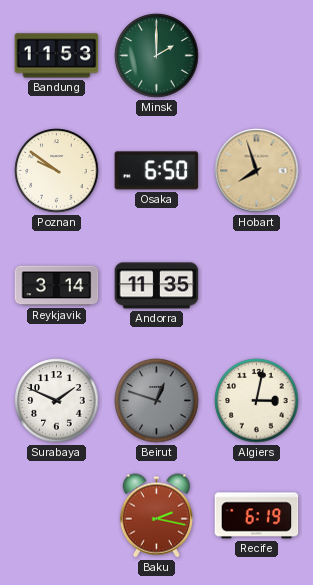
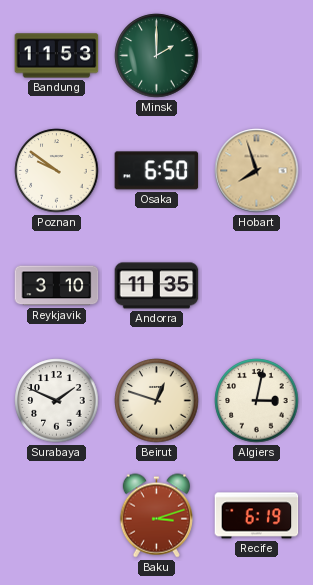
Reykjavik: 3:14 -> 3:10
Beirut dial: grey -> cream
Baku: 2:17 -> 3:12
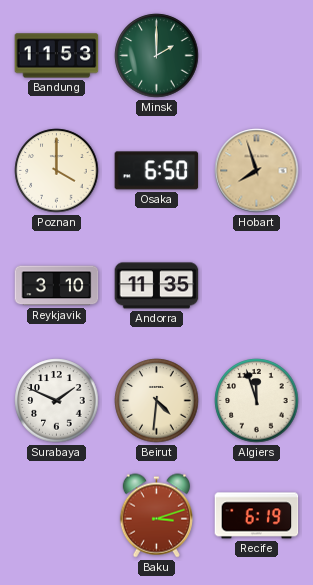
Poznan: 9:51 -> 4:00
Beirut: 12:48 -> 4:31
Algiers: 3:02 -> 11:57
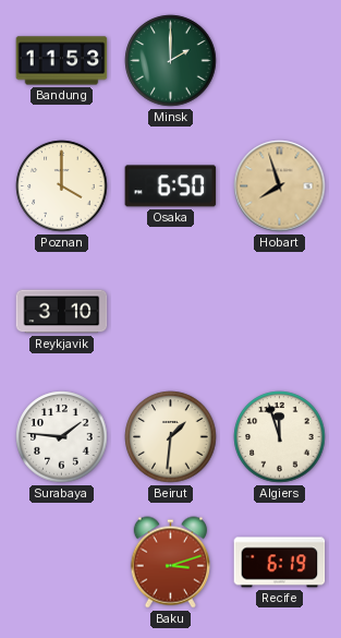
Andorra: 11:35 -> none
Surabaya: 1:49 -> 1:46
Beirut: 4:31 -> 1:31
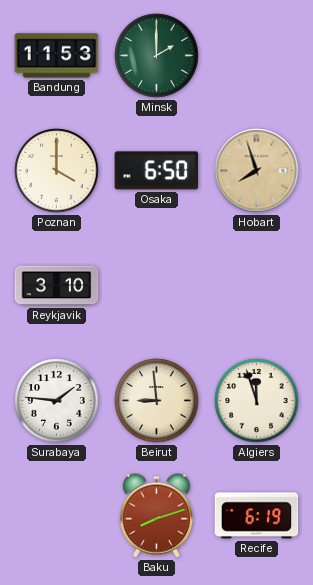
Beirut: 1:31 -> 8:59
Baku: 3:12 -> 8:12
